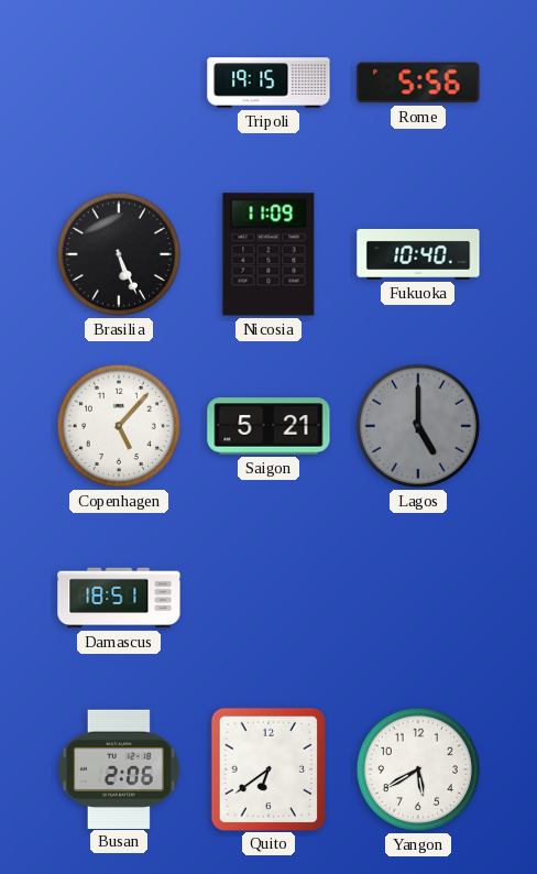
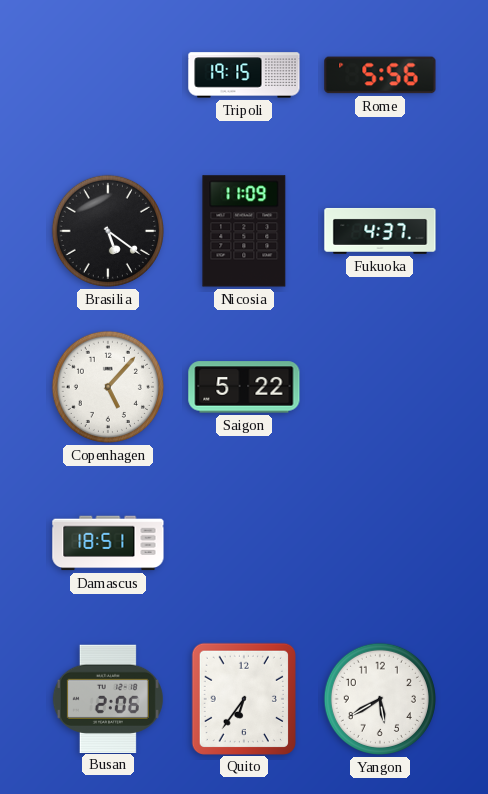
Brasilia: 5:26 -> 5:21
Fukuoka: 10:40 -> 4:37
Saigon: 5:21 -> 5:22
Lagos: 5:00 -> none
Quito: 6:39 -> 6:36
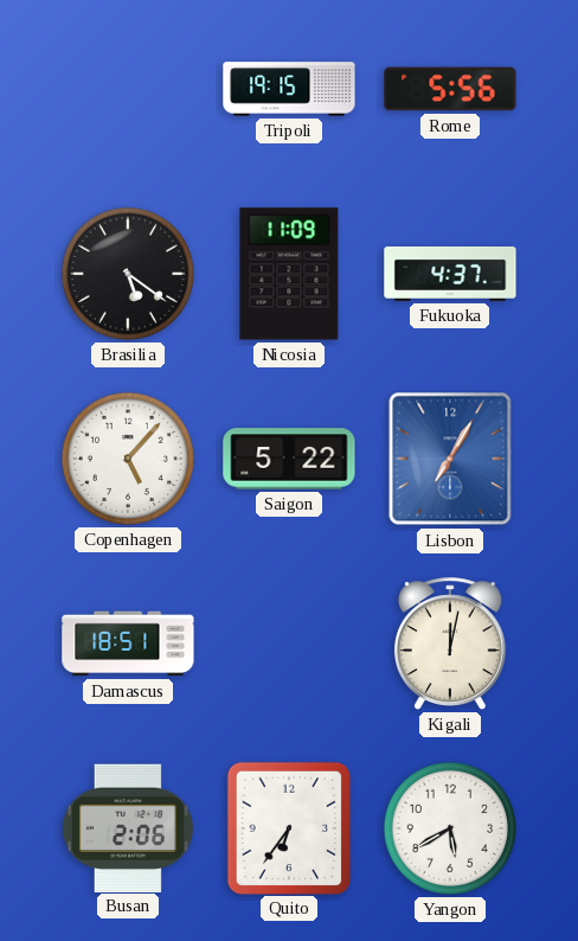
Lisbon: none -> 7:05
Kigali: none -> 12:02
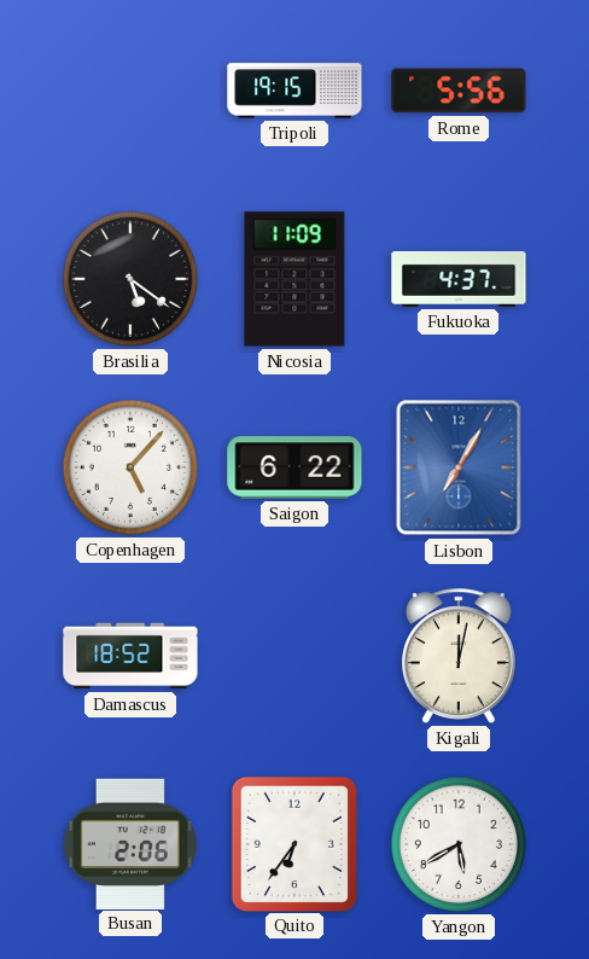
Saigon: 5:22 -> 6:22
Damascus: 18:51 -> 18:52
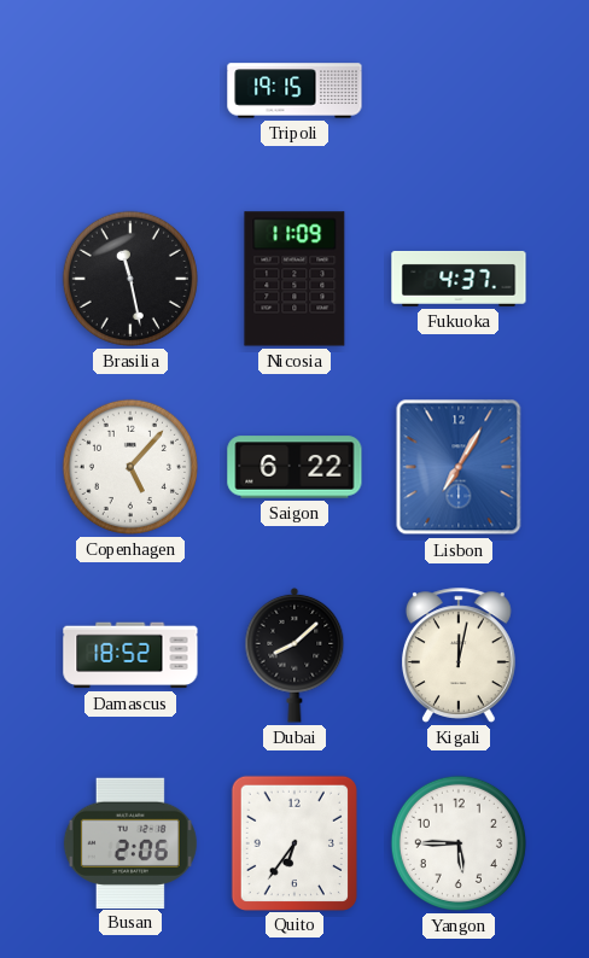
Rome: 5:56 -> none
Brasilia: 5:21 -> 11:28
Dubai: none -> 8:08
Yangon: 5:40 -> 5:45
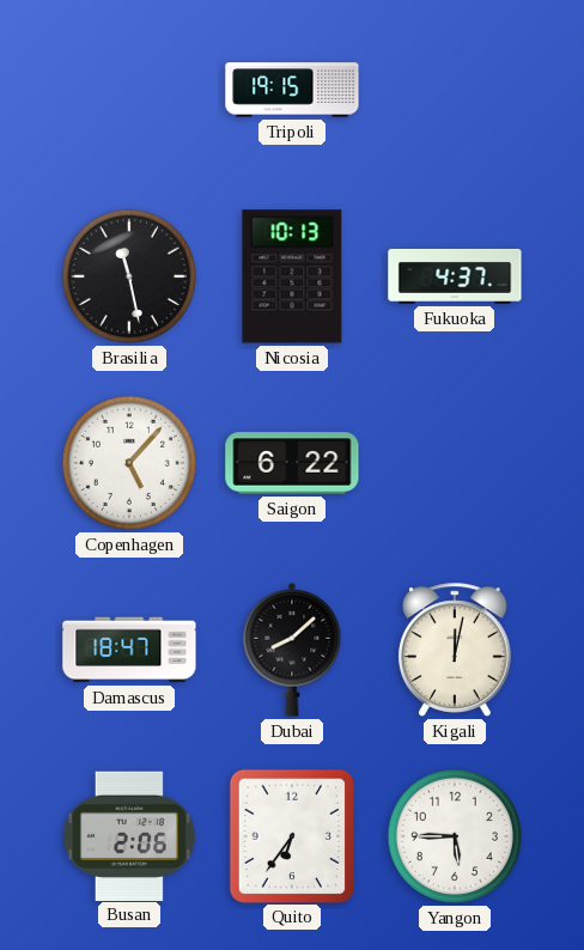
Nicosia: 11:09 -> 10:13
Lisbon: 7:05 -> none
Damascus: 18:52 -> 18:47
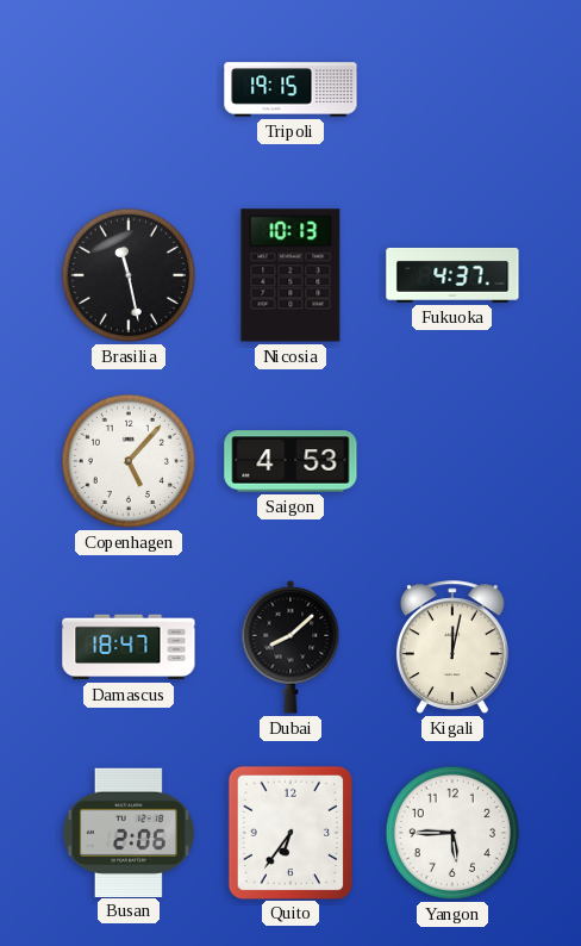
Saigon: 6:22 -> 4:53
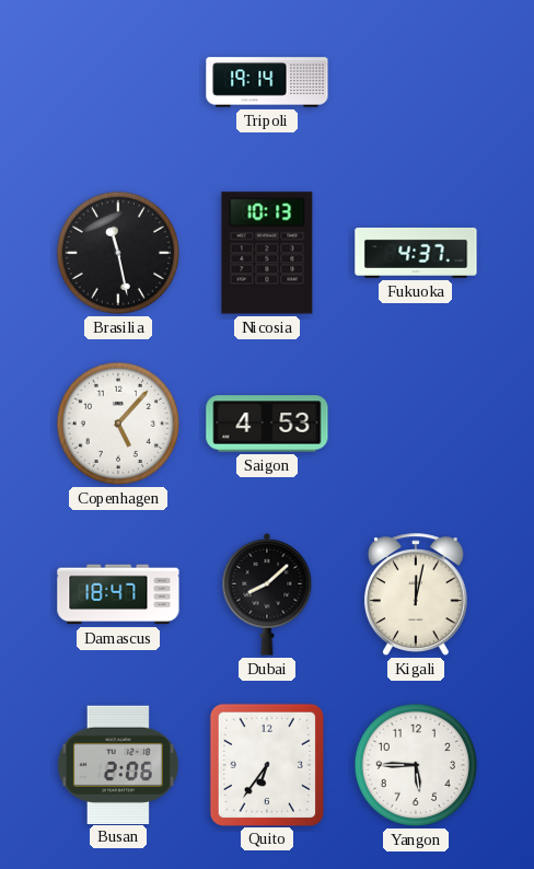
Tripoli: 19:15 -> 19:14
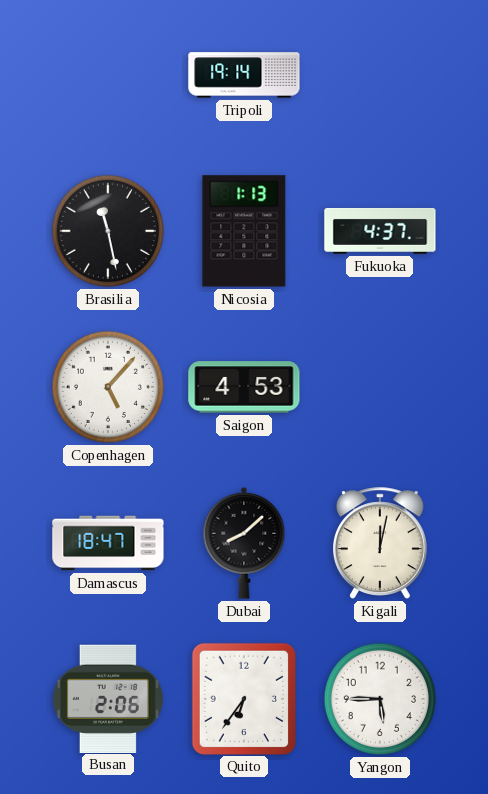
Nicosia: 10:13 -> 1:13
